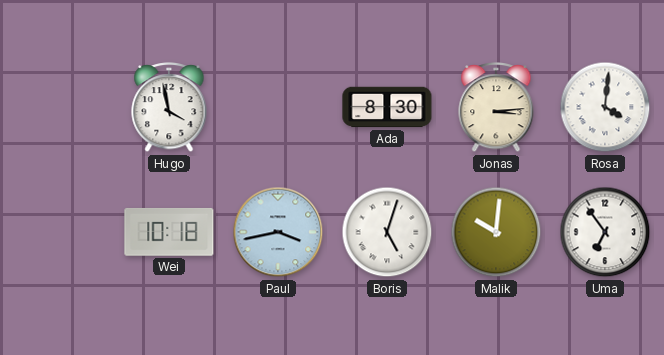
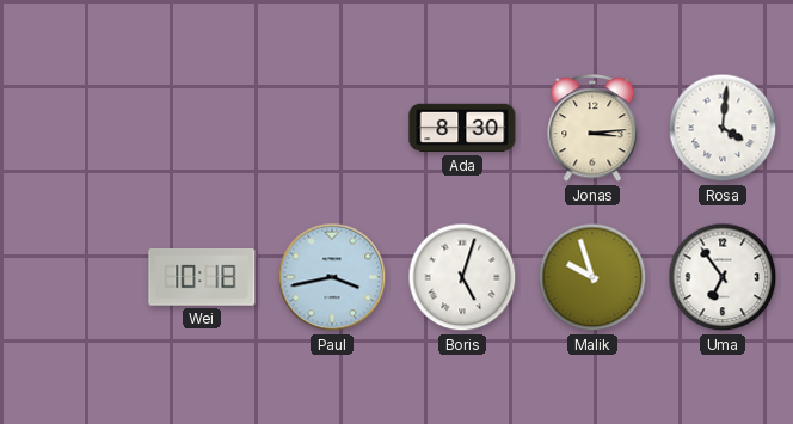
Hugo: 3:58 -> none
Malik: 10:01 -> 9:57
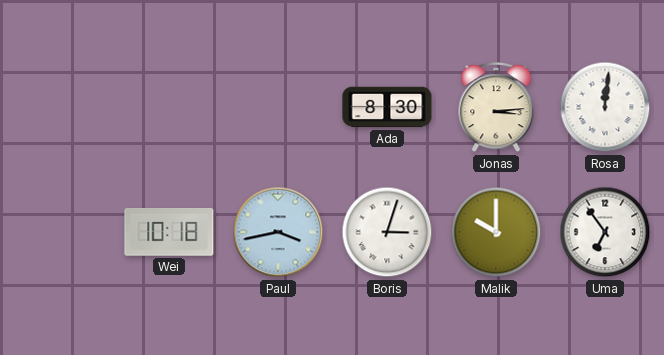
Rosa: 4:01 -> 12:01
Boris: 5:03 -> 3:03
Malik: 9:57 -> 10:00
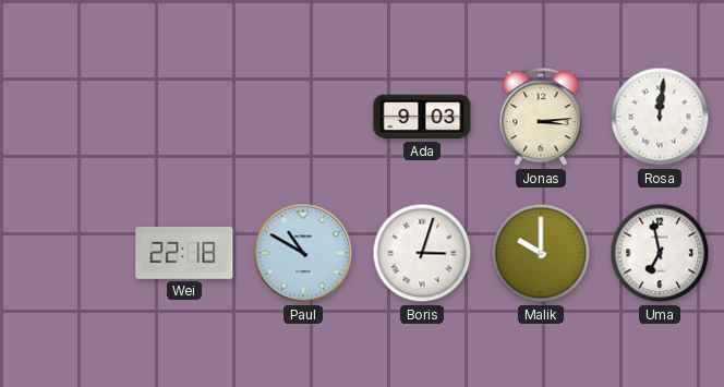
Ada: 8:30 -> 9:03
Wei: 10:18 -> 22:18
Paul: 3:43 -> 10:50
Uma: 6:54 -> 6:58
